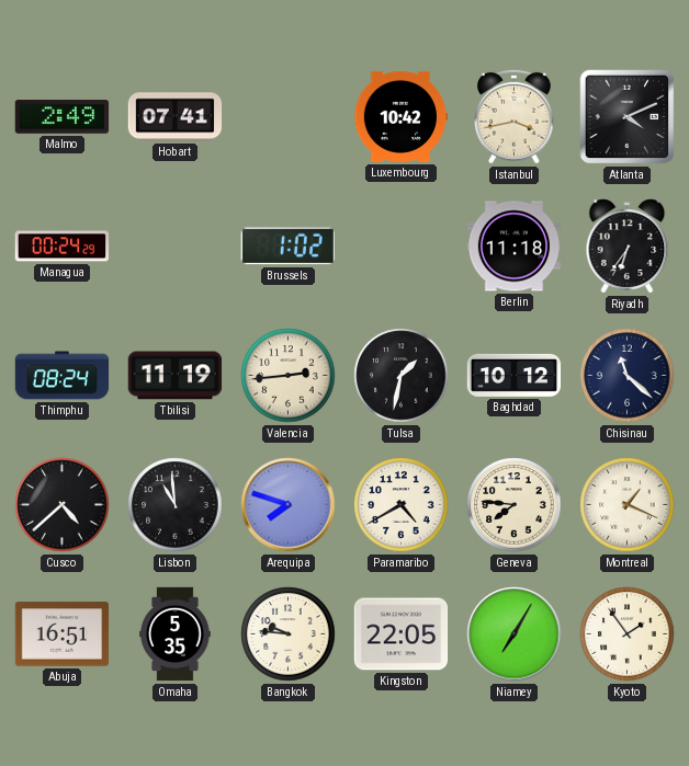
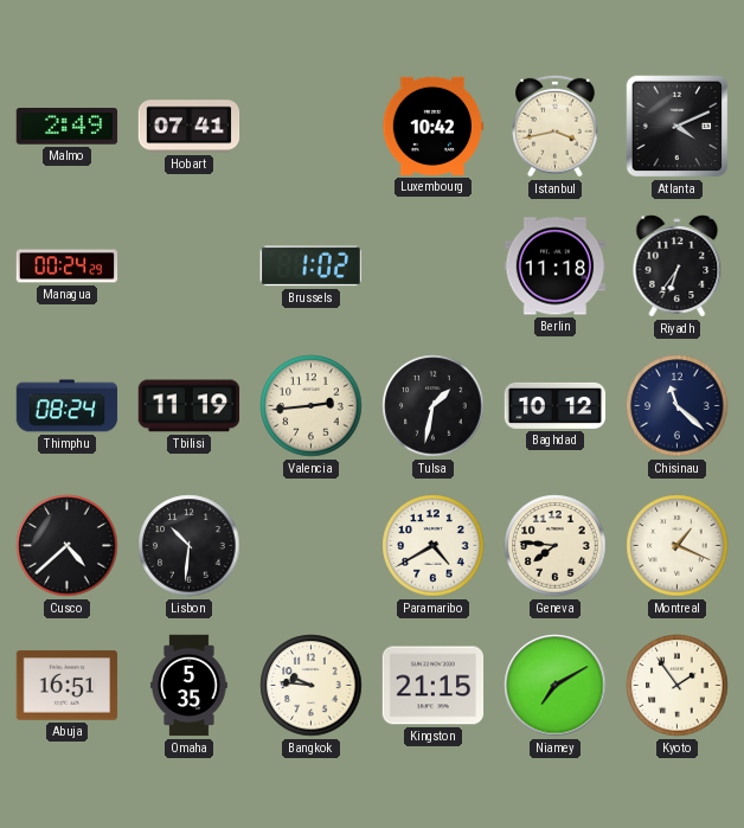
Lisbon: 10:59 -> 10:31
Arequipa: 7:48 -> none
Kingston: 22:05 -> 21:15
Niamey: 7:05 -> 7:10
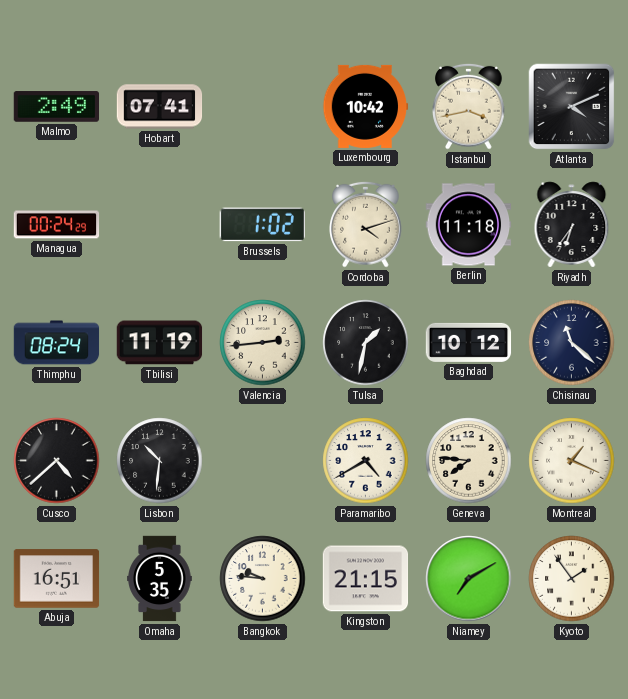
Cordoba: none -> 4:12
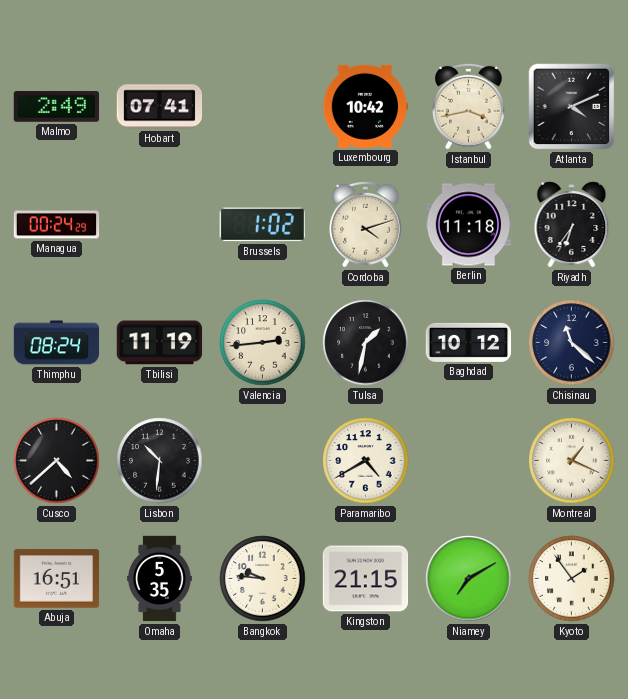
Geneva: 7:46 -> none
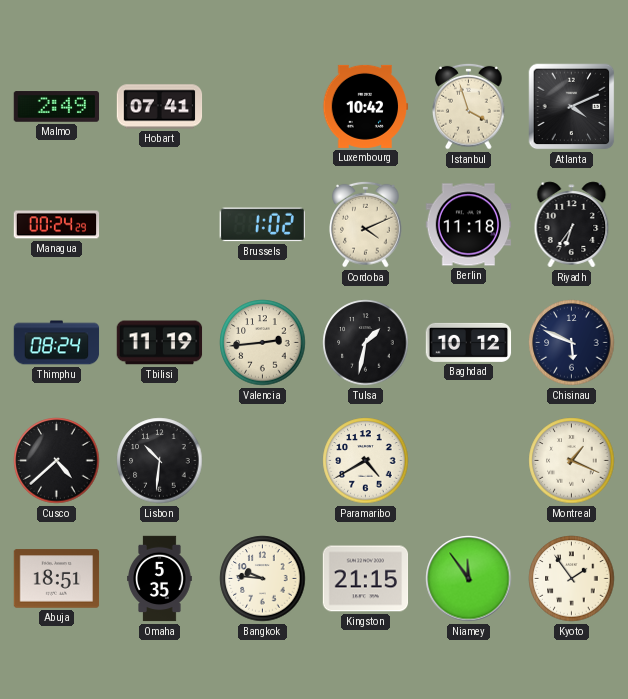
Istanbul: 3:43 -> 3:57
Cordoba: 4:12 -> 4:11
Chisinau: 11:22 -> 5:49
Abuja: 16:51 -> 18:51
Niamey: 7:10 -> 11:54
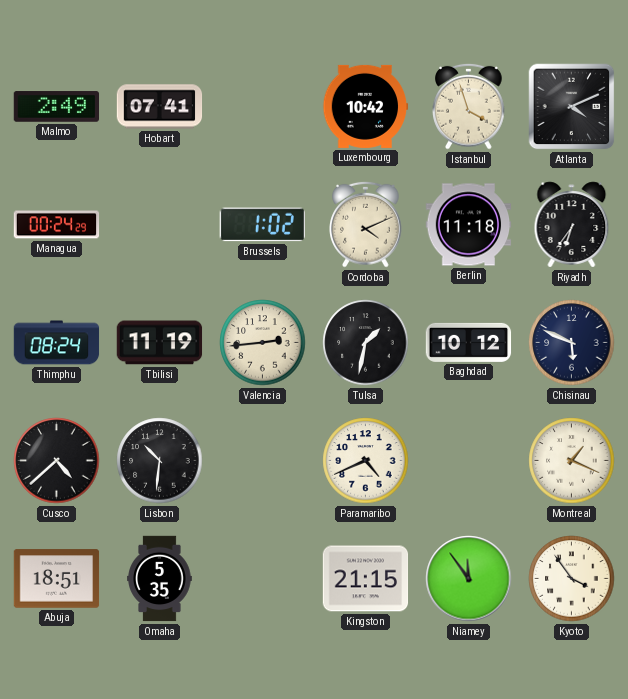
Paramaribo: 4:40 -> 4:41
Bangkok: 9:46 -> none
Kyoto: 1:54 -> 3:54
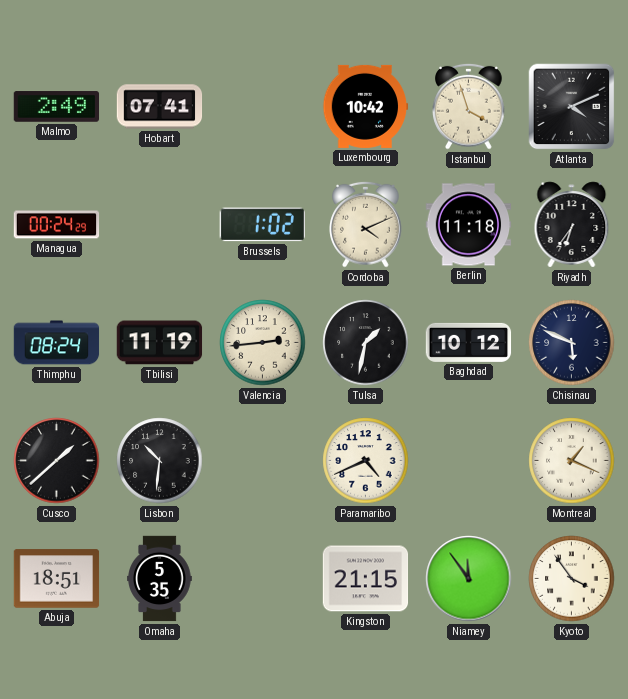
Cusco: 4:38 -> 1:38
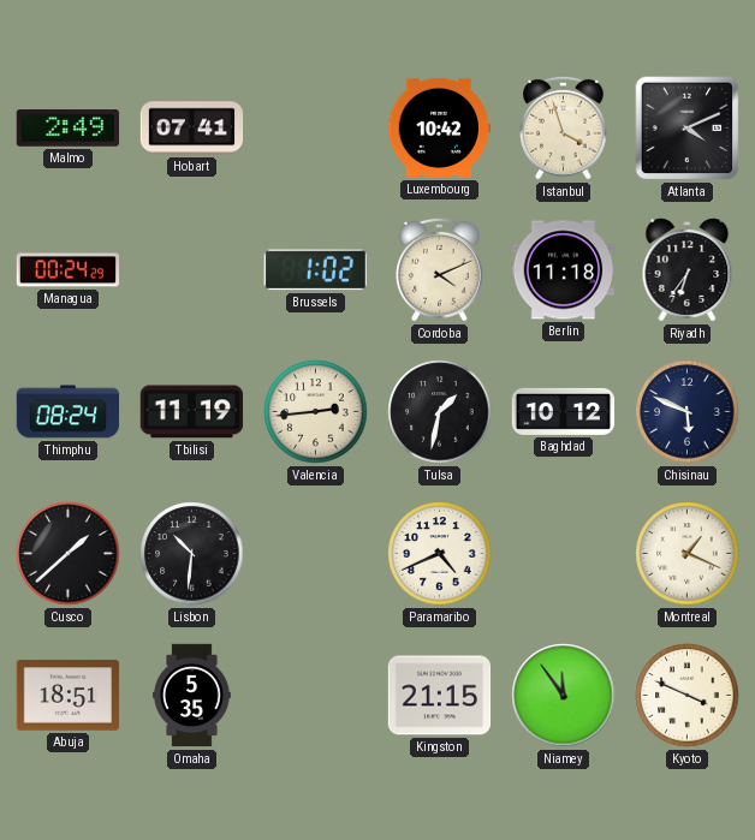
Kyoto: 3:54 -> 3:49
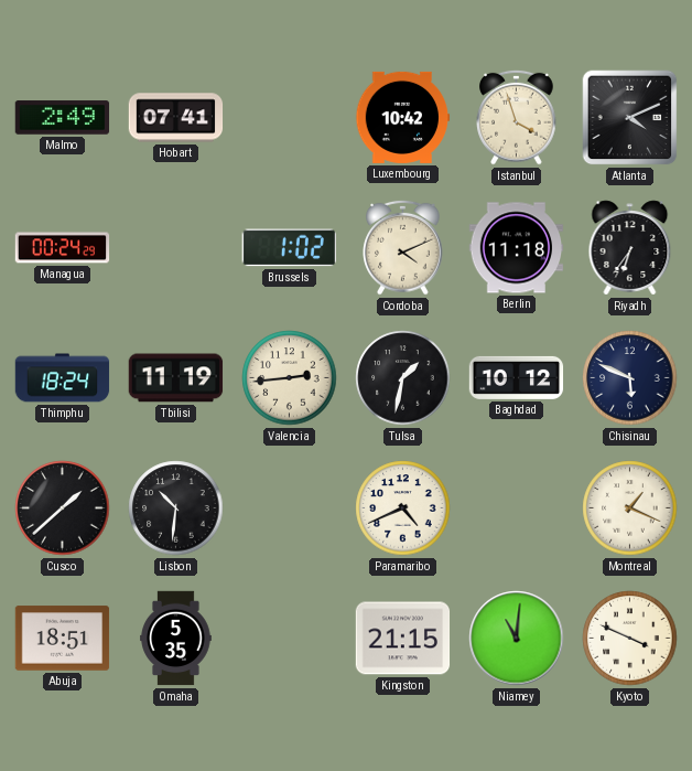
Thimphu: 08:24 -> 18:24
Niamey: 11:54 -> 11:01
